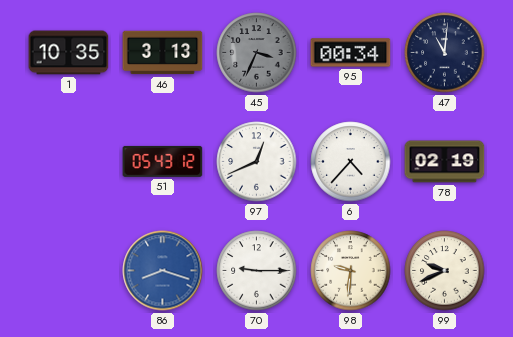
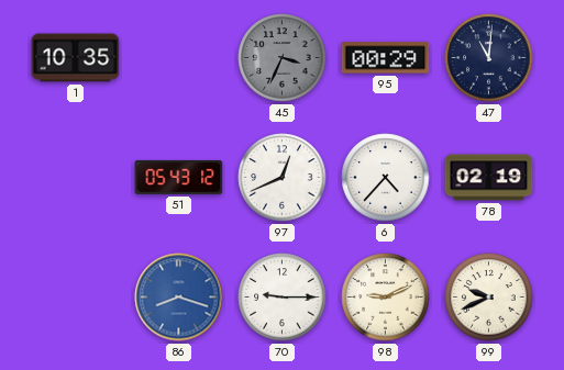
46: 3:13 -> none
95: 00:34 -> 00:29
98: 9:31 -> 9:11
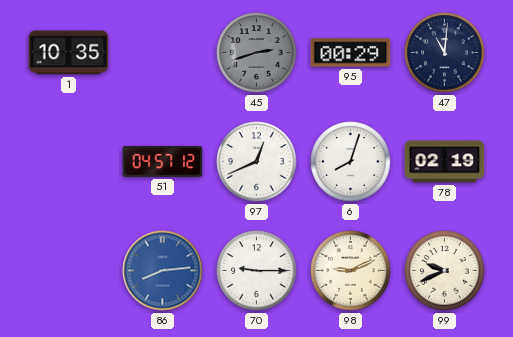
45: 3:34 -> 2:42
51: 05:43 -> 04:57
6: 4:37 -> 8:03
86: 8:18 -> 8:14
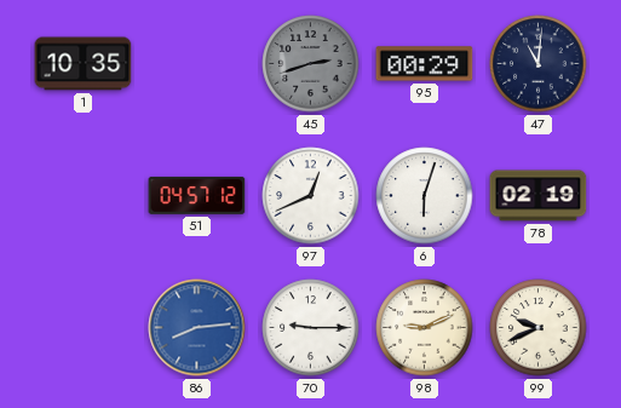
6: 8:03 -> 6:03
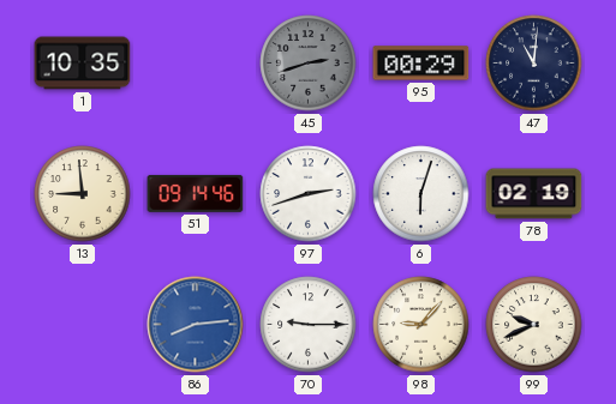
13: none -> 8:59
51: 04:57 -> 09:14
97: 12:41 -> 2:42
98: 9:11 -> 9:07
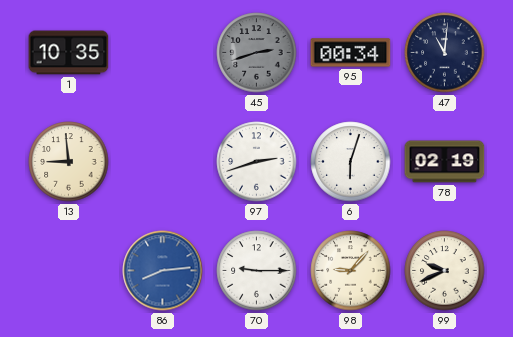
95: 00:29 -> 00:34
51: 09:14 -> none
